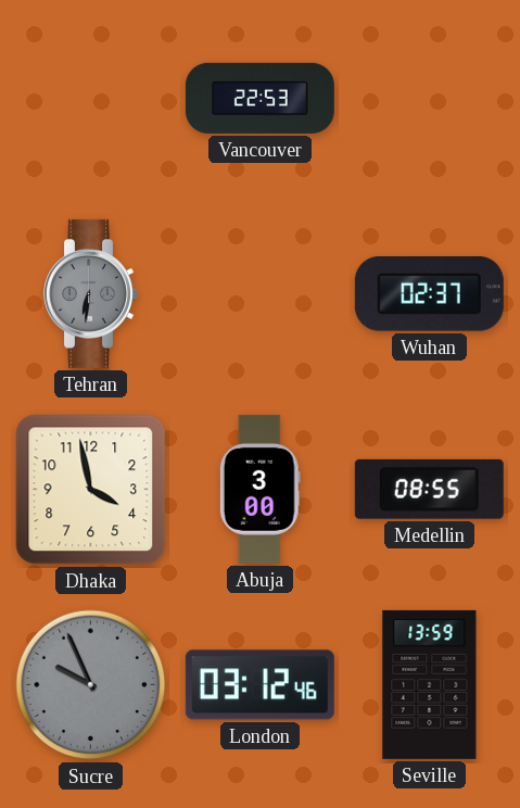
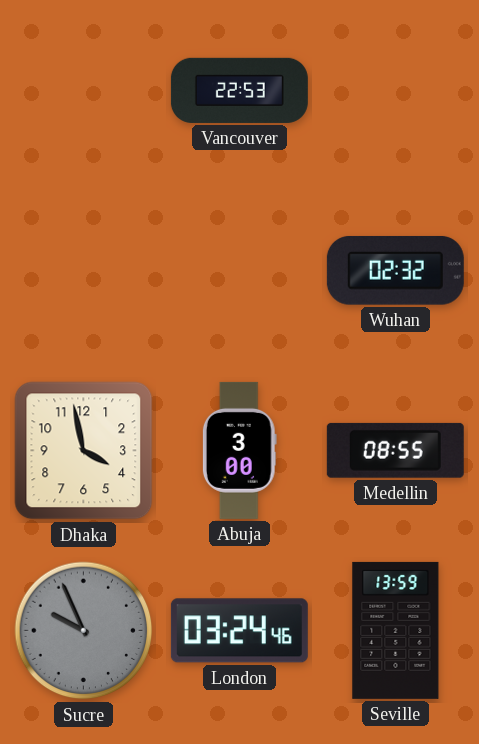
Tehran: 6:31 -> none
Wuhan: 02:37 -> 02:32
London: 03:12 -> 03:24
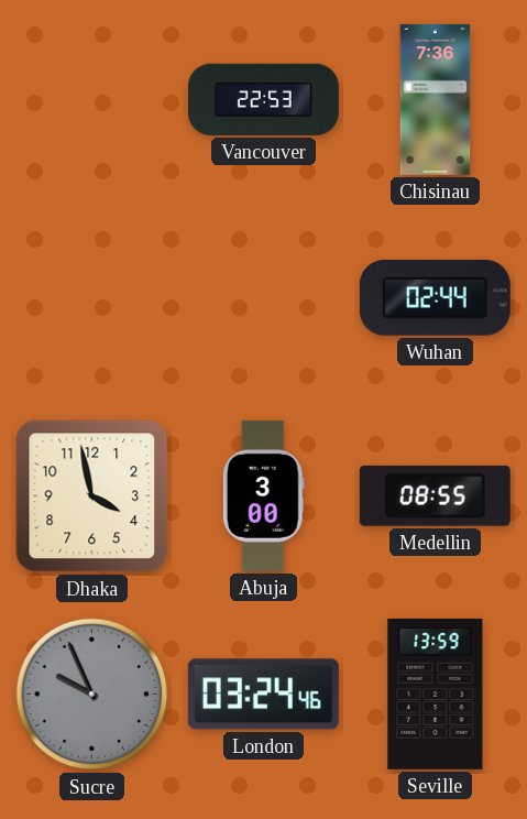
Chisinau: none -> 7:36
Wuhan: 02:32 -> 02:44
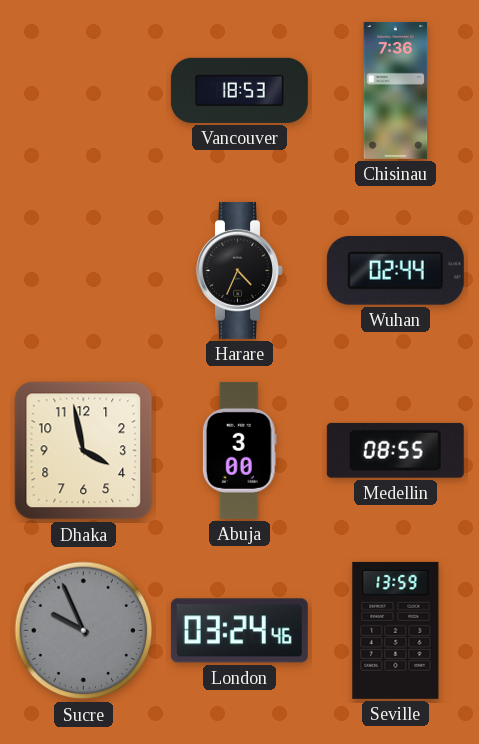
Vancouver: 22:53 -> 18:53
Harare: none -> 4:34
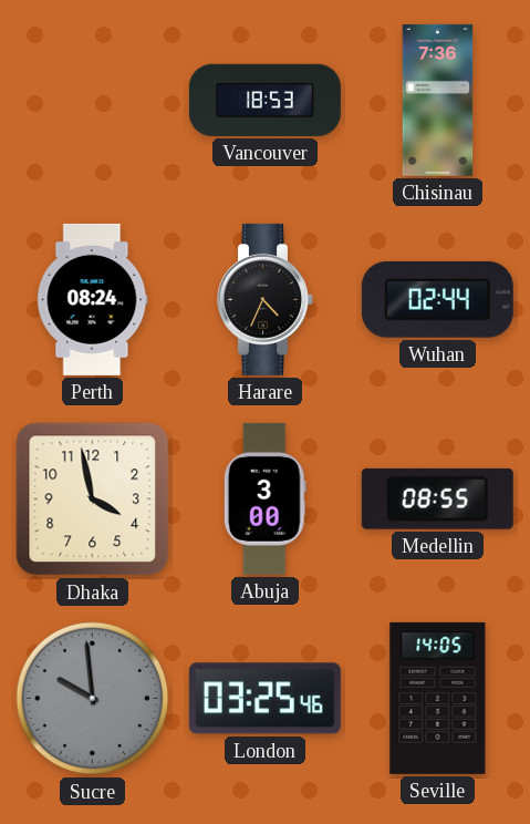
Perth: none -> 08:24
Sucre: 9:56 -> 9:59
London: 03:24 -> 03:25
Seville: 13:59 -> 14:05
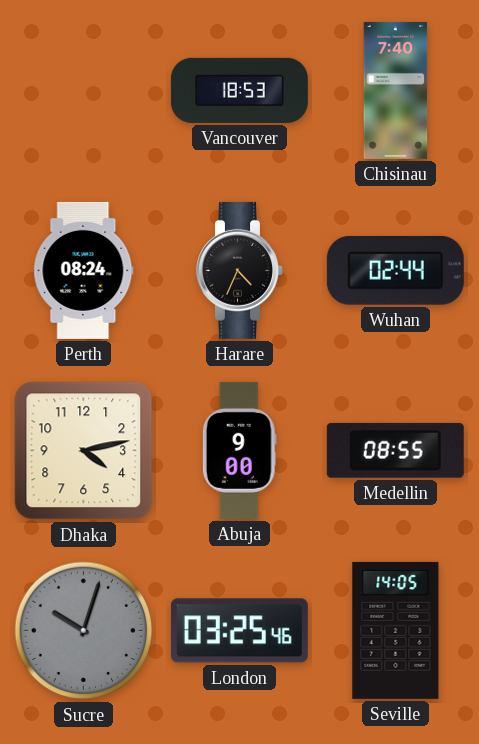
Chisinau: 7:36 -> 7:40
Dhaka: 3:58 -> 4:13
Abuja: 3:00 -> 9:00
Sucre: 9:59 -> 10:03
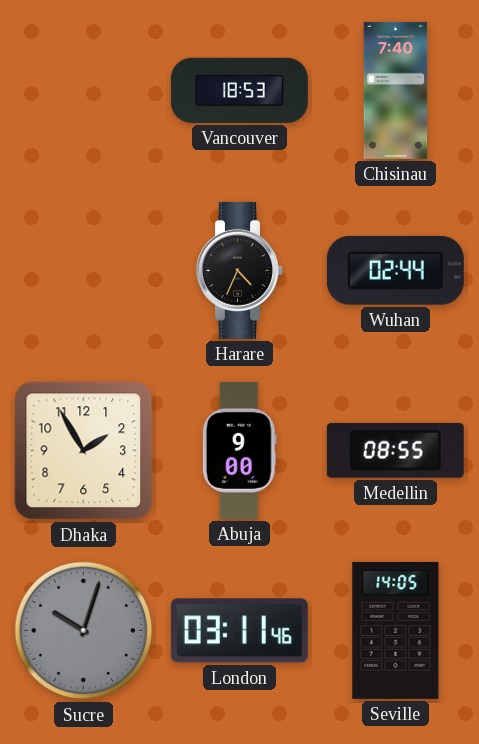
Perth: 08:24 -> none
Dhaka: 4:13 -> 1:55
London: 03:25 -> 03:11
